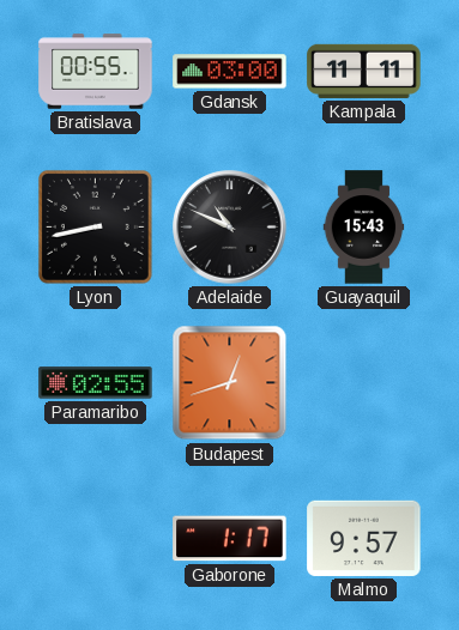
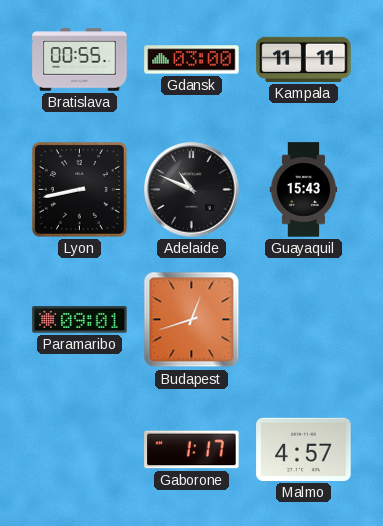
Paramaribo: 02:55 -> 09:01
Malmo: 9:57 -> 4:57
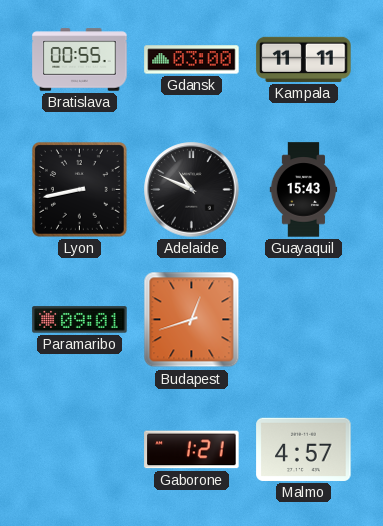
Gaborone: 1:17 -> 1:21
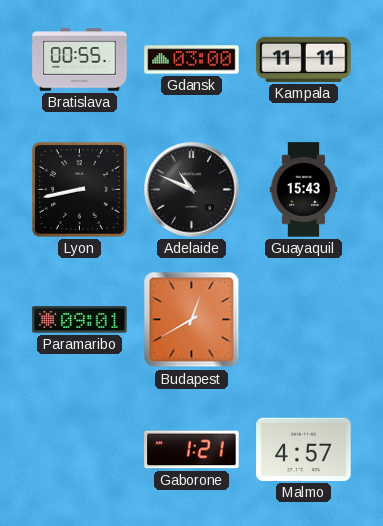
Budapest: 12:42 -> 12:40
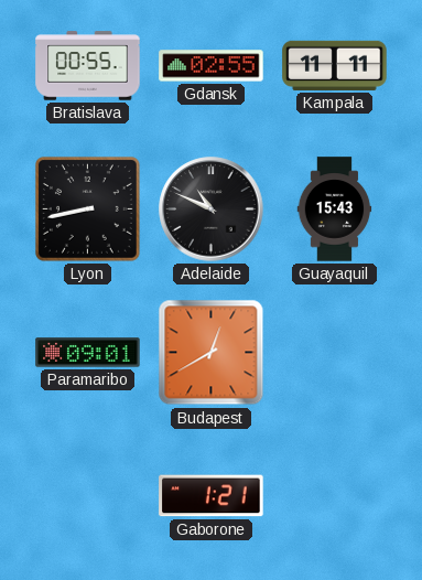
Gdansk: 03:00 -> 02:55
Malmo: 4:57 -> none
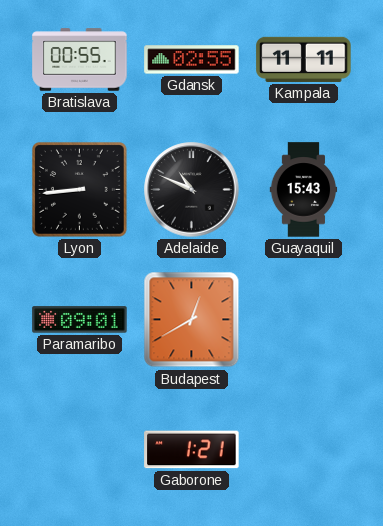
Lyon: 8:43 -> 8:44
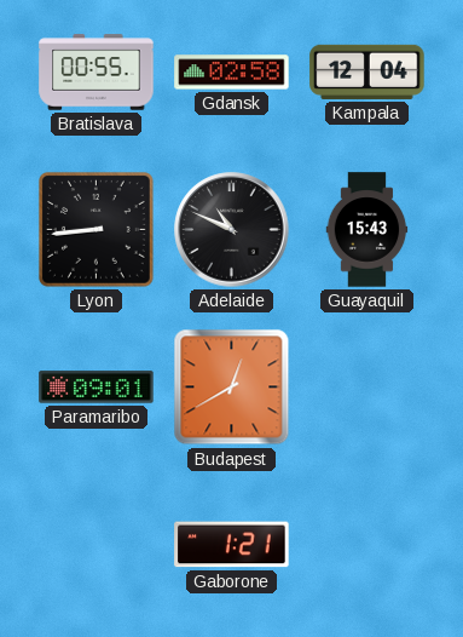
Gdansk: 02:55 -> 02:58
Kampala: 11:11 -> 12:04
